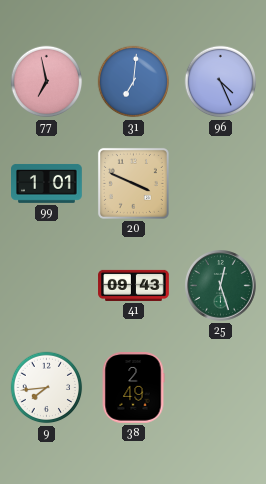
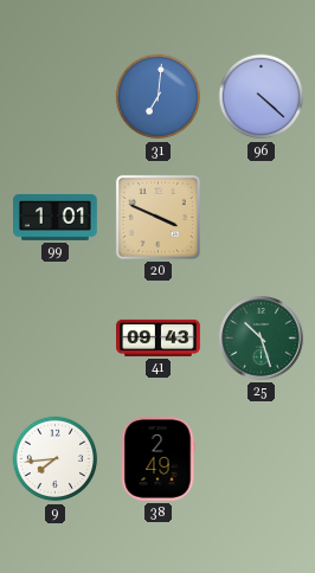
77: 6:58 -> none
96: 4:26 -> 4:22
25: 12:27 -> 10:27
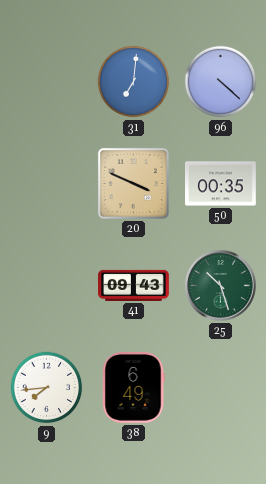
99: 1:01 -> none
50: none -> 00:35
38: 2:49 -> 6:49
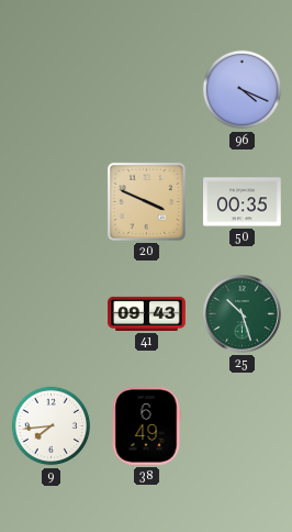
31: 7:01 -> none
96: 4:22 -> 4:19
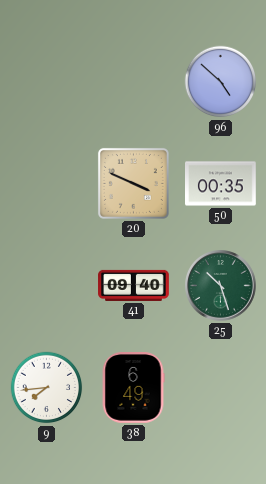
96: 4:19 -> 4:52
41: 09:43 -> 09:40
